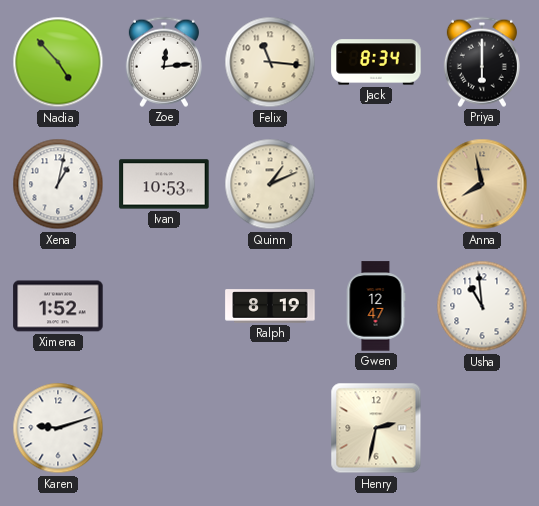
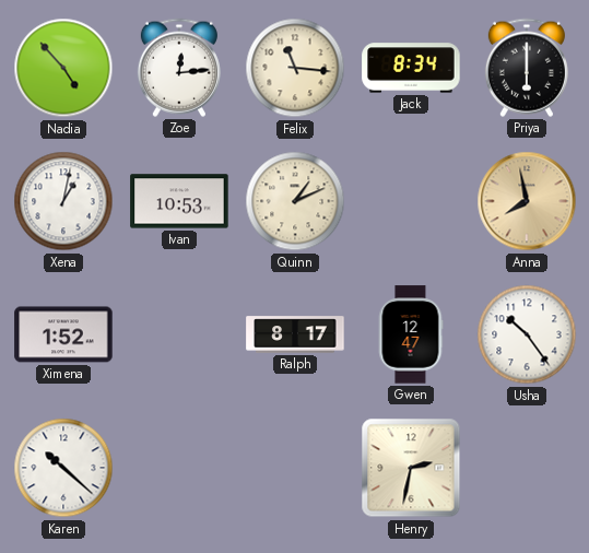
Ralph: 8:19 -> 8:17
Usha: 10:59 -> 10:24
Karen: 9:12 -> 10:22
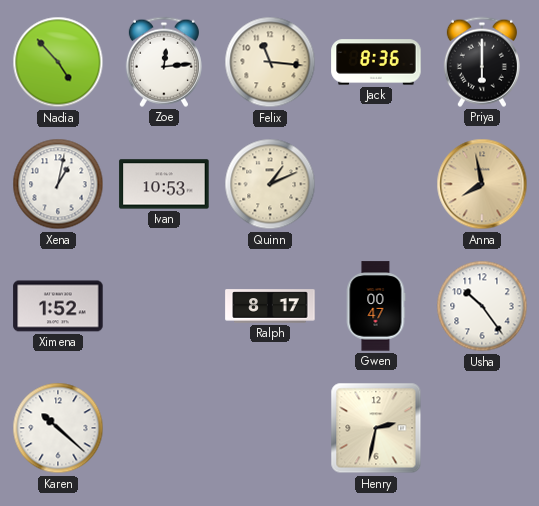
Jack: 8:34 -> 8:36
Gwen: 12:47 -> 00:47
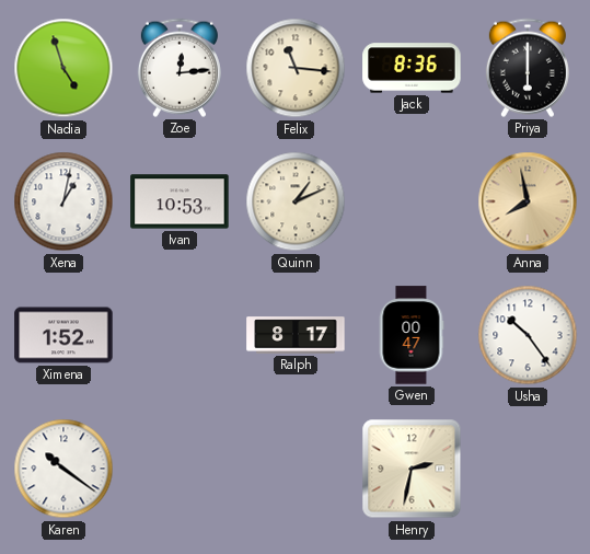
Nadia: 4:53 -> 4:57
Karen: 10:22 -> 10:21
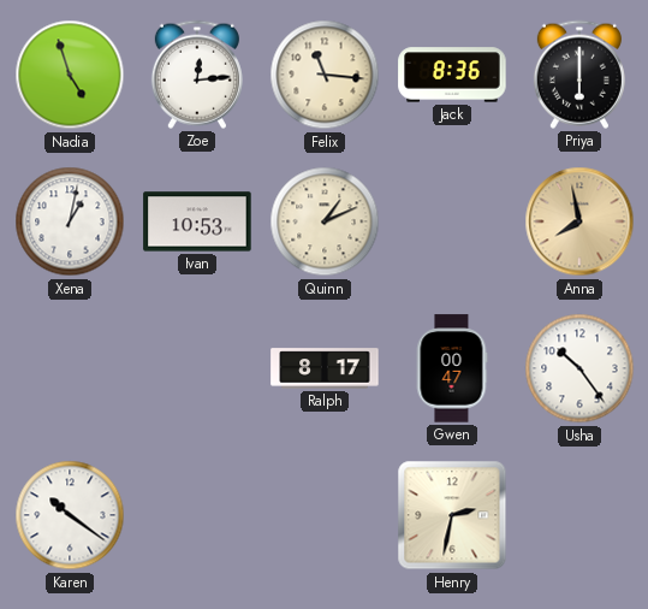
Ximena: 1:52 -> none
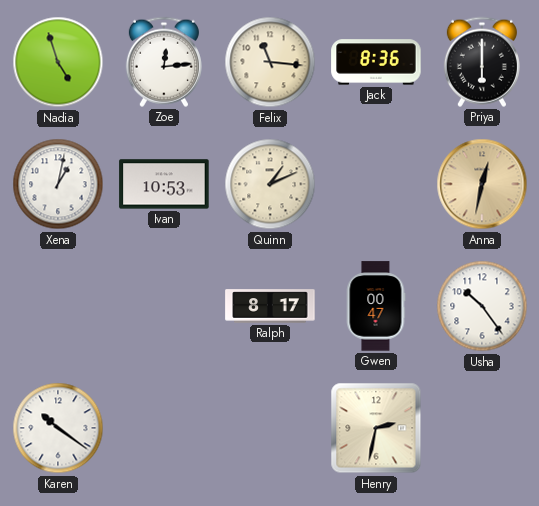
Anna: 7:58 -> 12:32
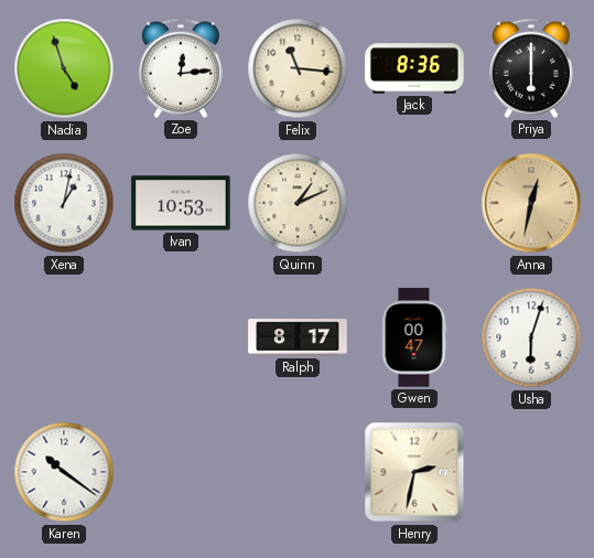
Usha: 10:24 -> 6:03
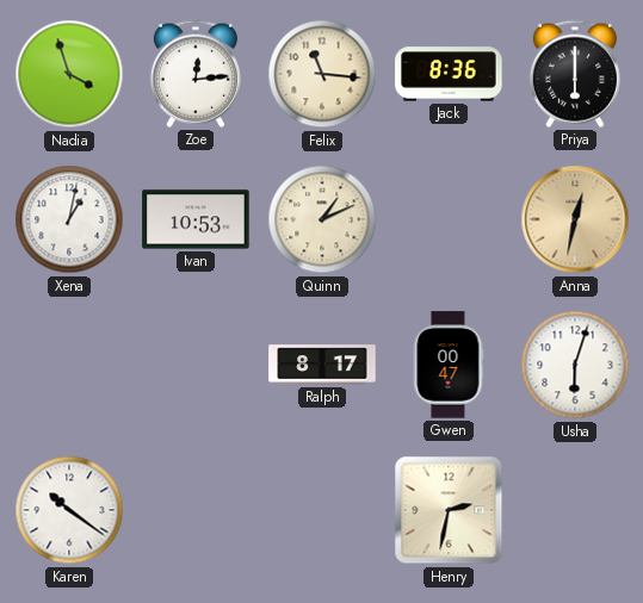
Nadia: 4:57 -> 3:57
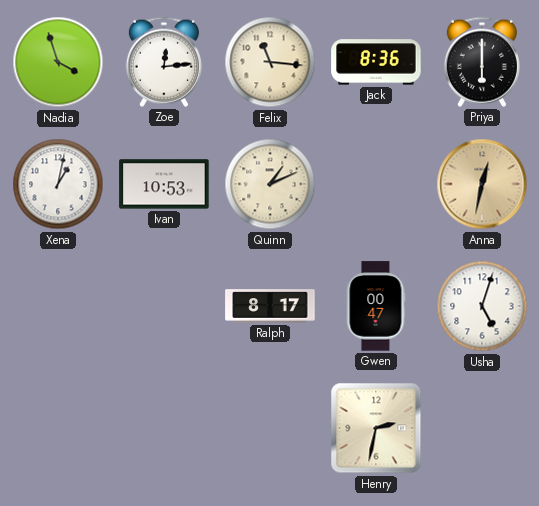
Usha: 6:03 -> 5:03
Karen: 10:21 -> none
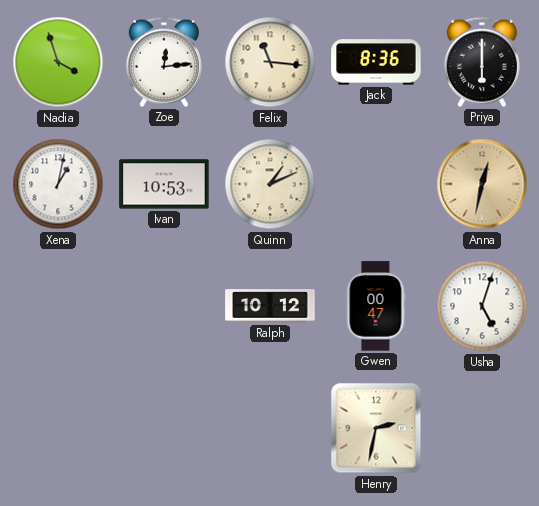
Ralph: 8:17 -> 10:12
